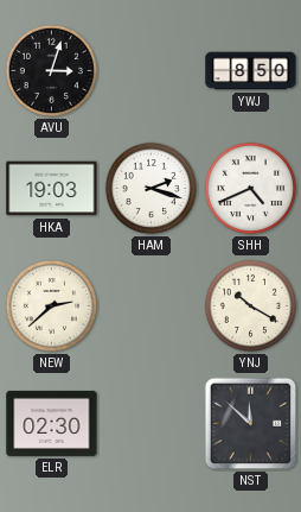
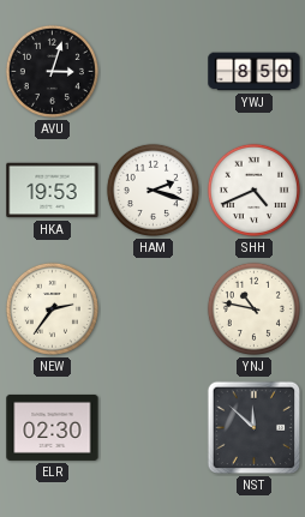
HKA: 19:03 -> 19:53
NEW: 2:38 -> 2:36
YNJ: 10:20 -> 10:47
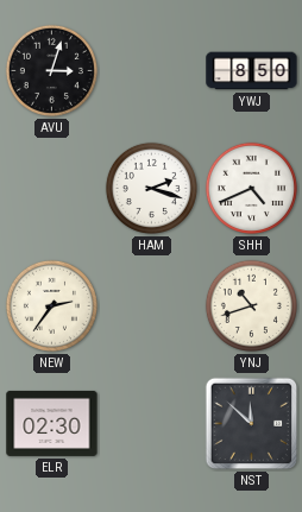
HKA: 19:53 -> none
YNJ: 10:47 -> 10:42
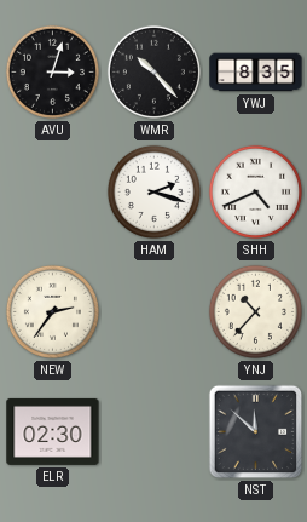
WMR: none -> 10:23
YWJ: 8:50 -> 8:35
YNJ: 10:42 -> 10:37
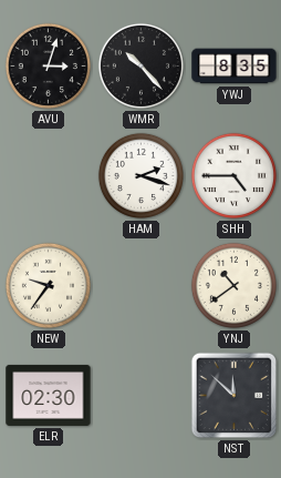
SHH: 4:41 -> 4:45
NEW: 2:36 -> 9:36
YNJ: 10:37 -> 10:39
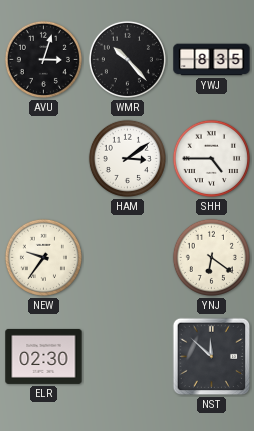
HAM: 2:18 -> 3:09
YNJ: 10:39 -> 6:21
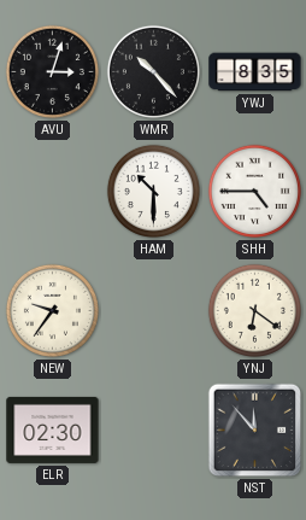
HAM: 3:09 -> 10:30
NST: 11:52 -> 11:53
